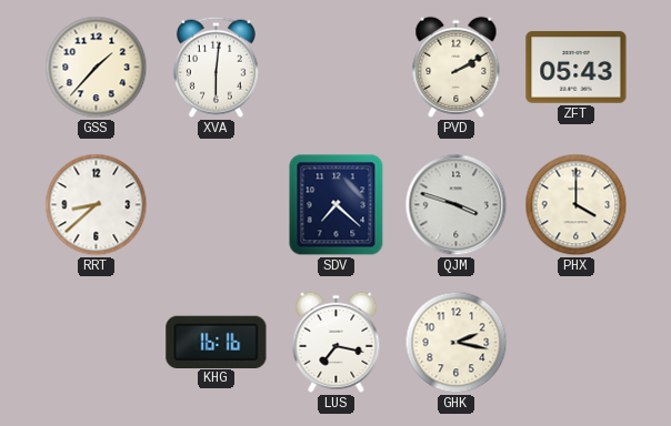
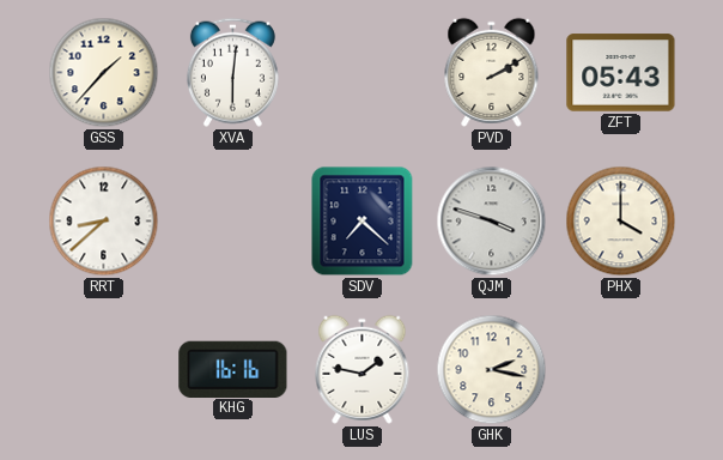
LUS: 7:17 -> 1:47
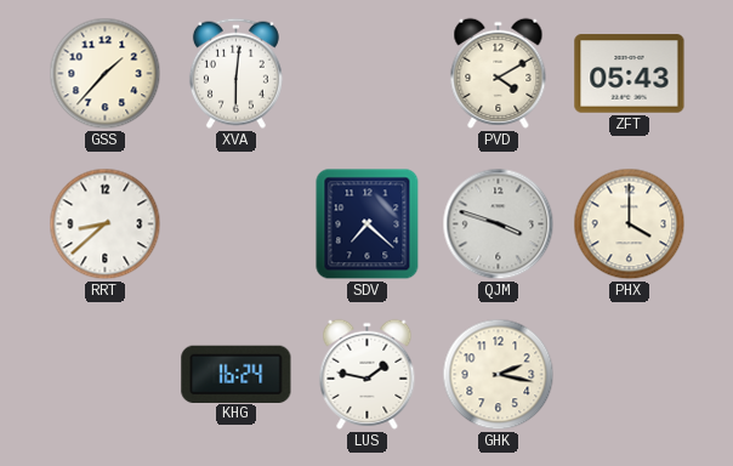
PVD: 2:10 -> 4:10
KHG: 16:16 -> 16:24
